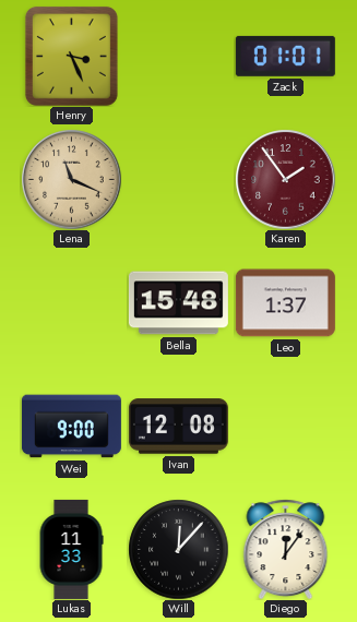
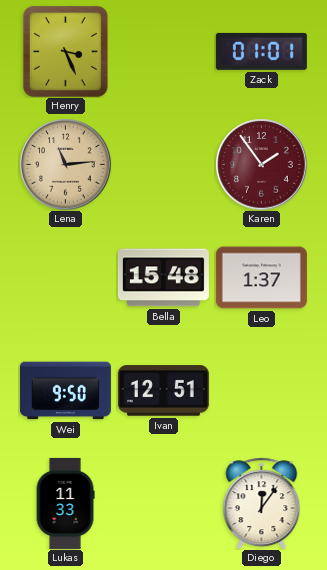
Lena: 11:19 -> 11:14
Wei: 9:00 -> 9:50
Ivan: 12:08 -> 12:51
Will: 12:07 -> none
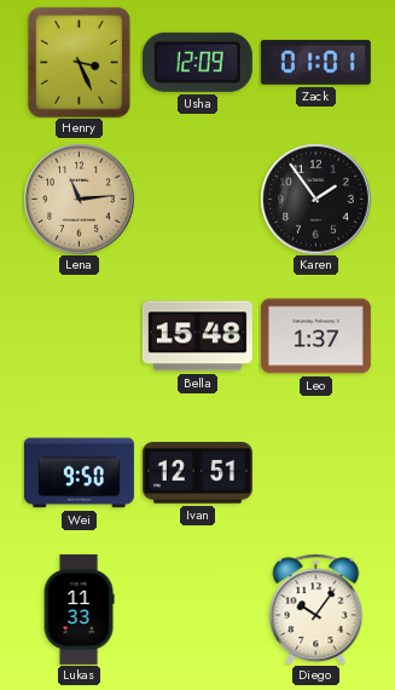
Usha: none -> 12:09
Karen dial: burgundy -> black
Diego: 12:06 -> 10:06
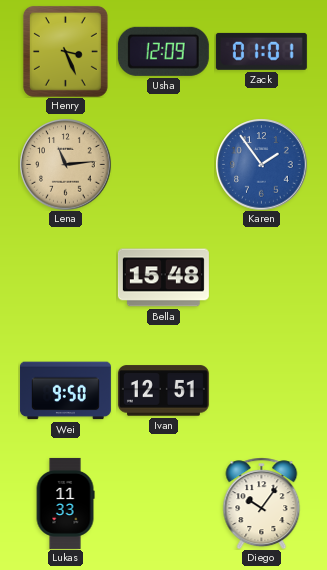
Karen dial: black -> blue
Leo: 1:37 -> none
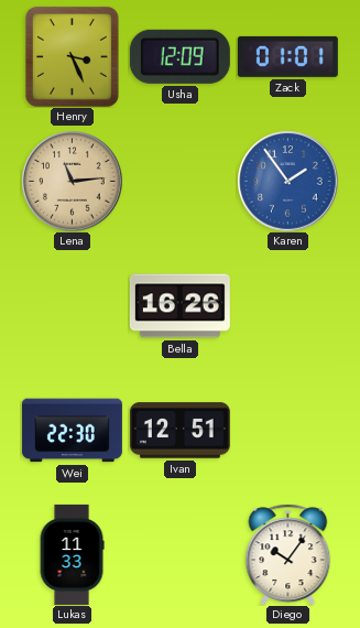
Bella: 15:48 -> 16:26
Wei: 9:50 -> 22:30
